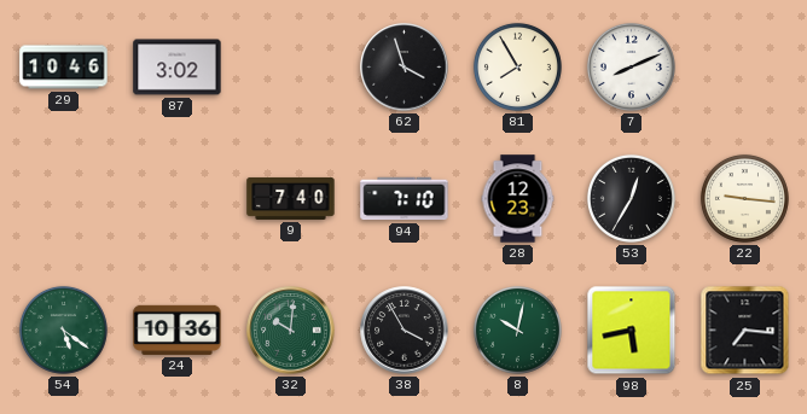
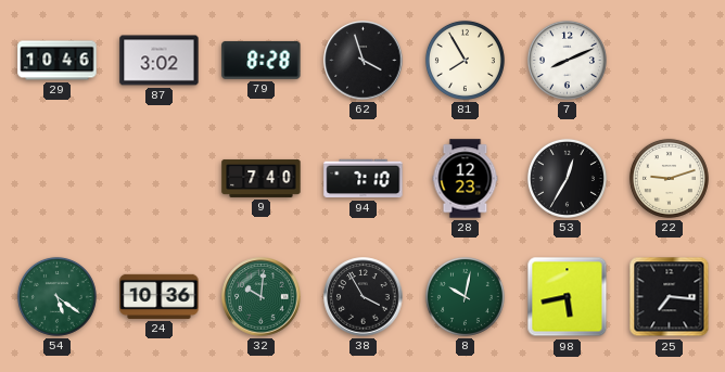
79: none -> 8:28
22: 9:16 -> 9:12
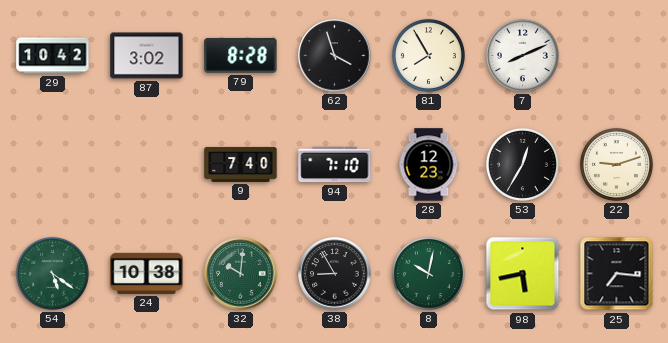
29: 10:46 -> 10:42
24: 10:36 -> 10:38
38: 3:55 -> 8:55
